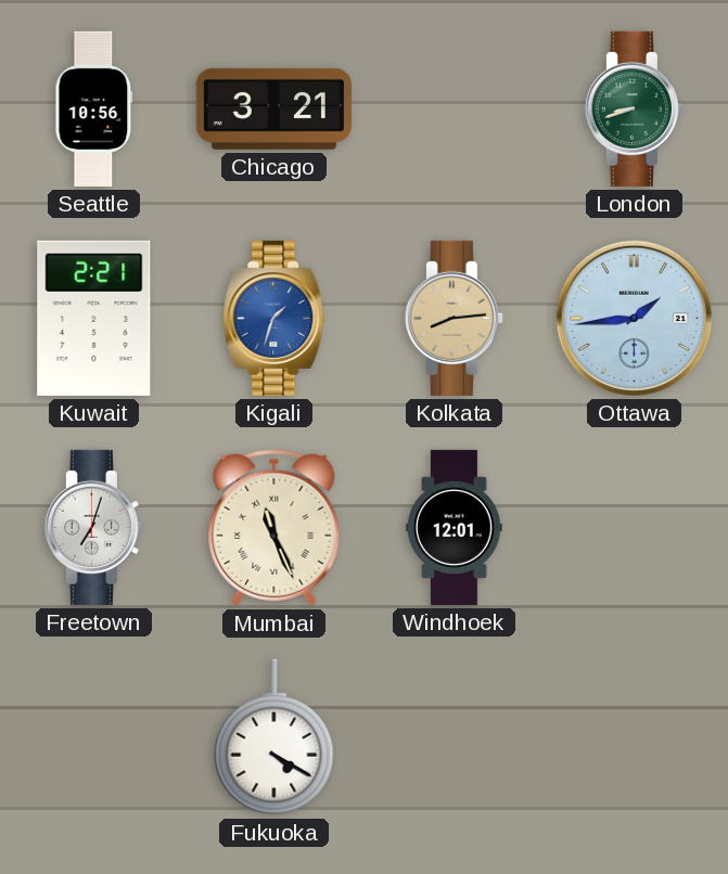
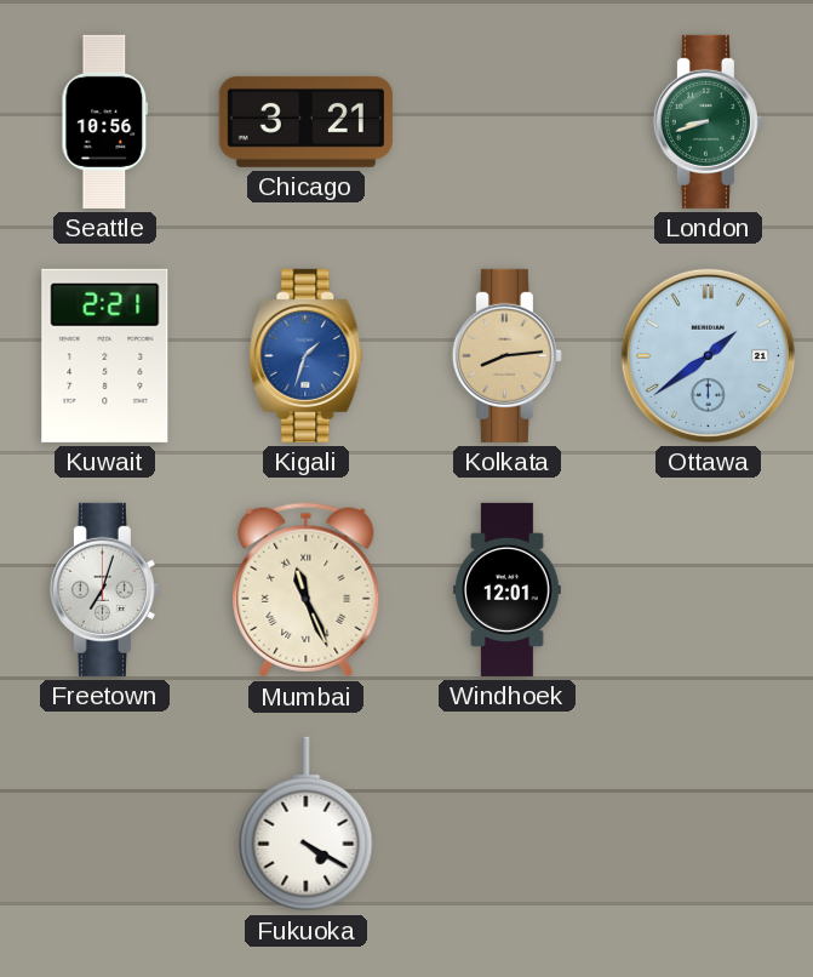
Ottawa: 1:44 -> 1:39
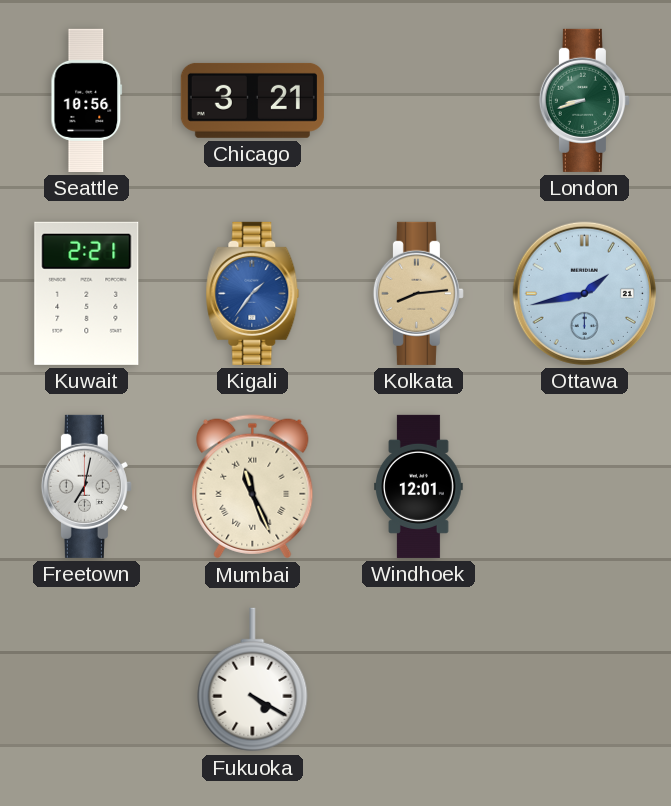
Kigali: 1:33 -> 1:36
Ottawa: 1:39 -> 1:43
Freetown: 7:03 -> 7:02
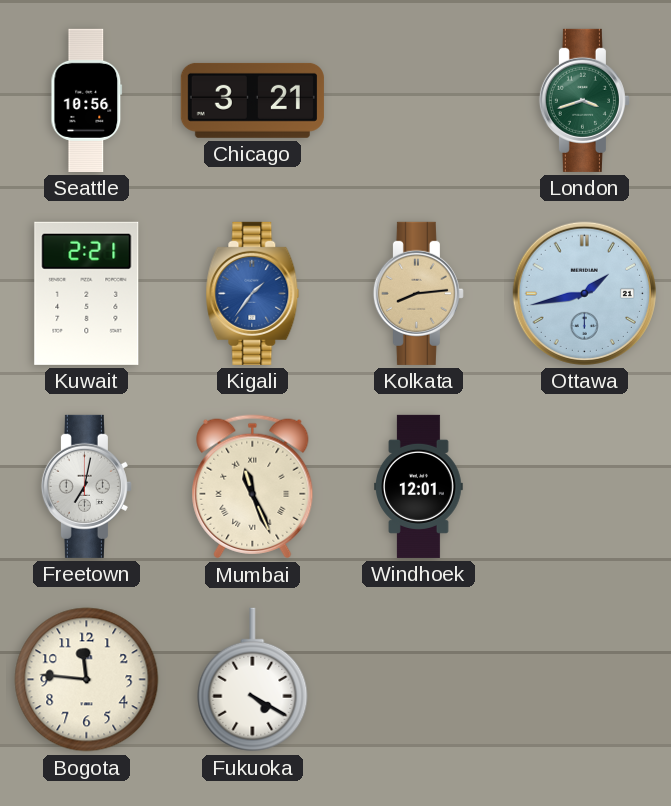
London: 8:42 -> 3:42
Bogota: none -> 11:46
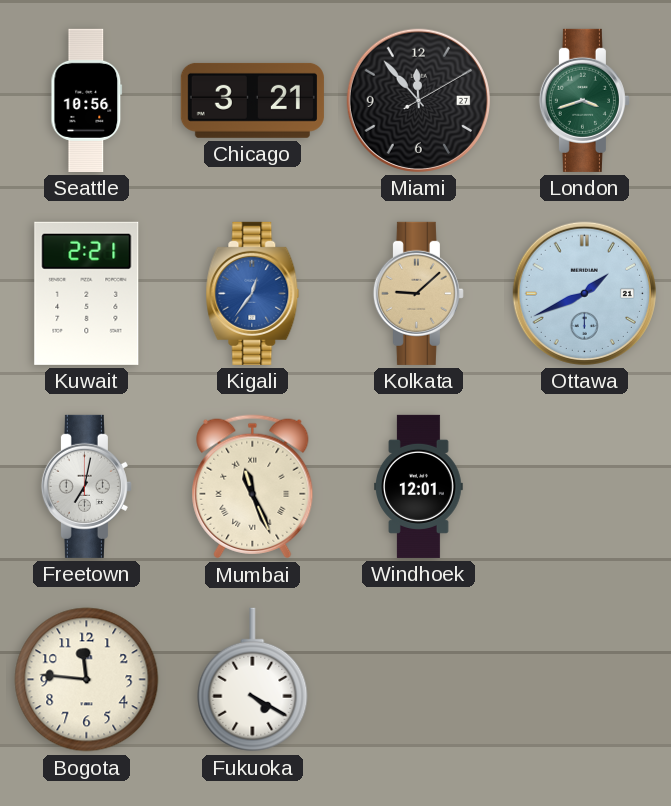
Miami: none -> 11:53
Kigali: 1:36 -> 12:36
Kolkata: 8:14 -> 9:08
Ottawa: 1:43 -> 1:41
